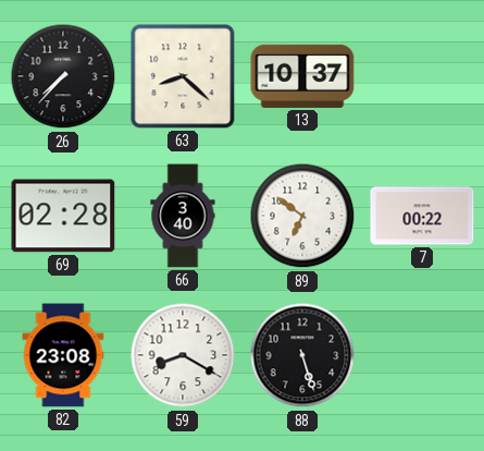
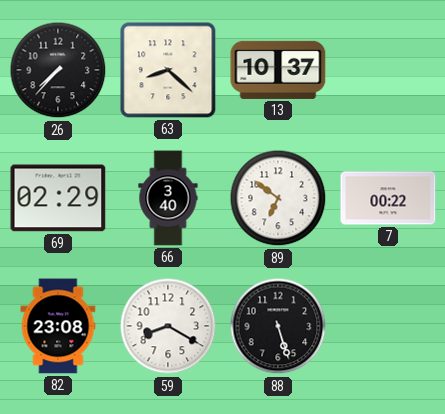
69: 02:28 -> 02:29
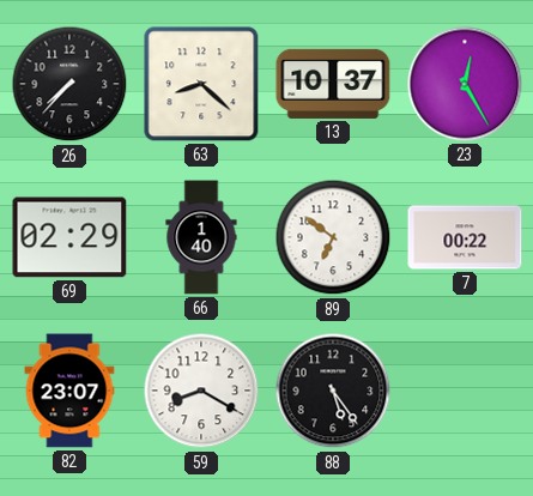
23: none -> 12:25
66: 3:40 -> 1:40
82: 23:08 -> 23:07
88: 5:27 -> 5:24
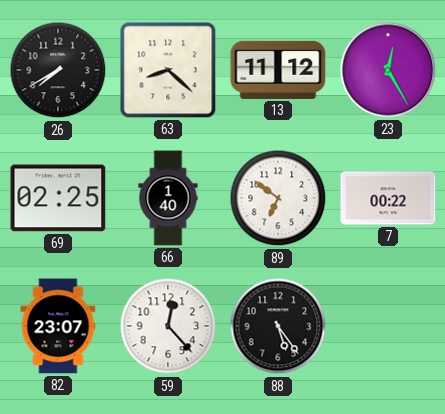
26: 7:37 -> 7:40
13: 10:37 -> 11:12
69: 02:29 -> 02:25
59: 8:20 -> 12:23
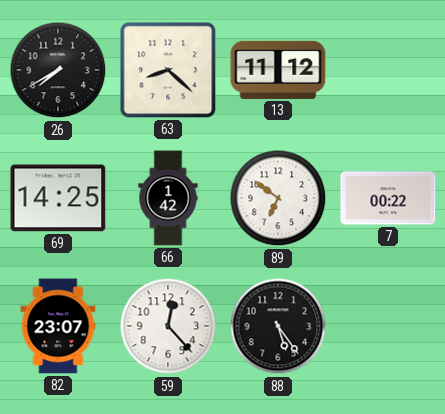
23: 12:25 -> none
69: 02:25 -> 14:25
66: 1:40 -> 1:42
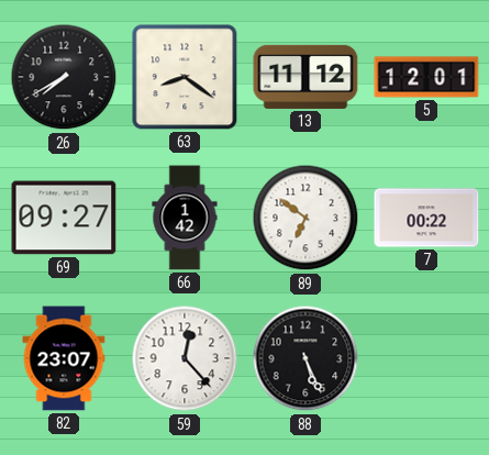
63: 8:22 -> 8:21
5: none -> 12:01
69: 14:25 -> 09:27
88: 5:24 -> 5:26
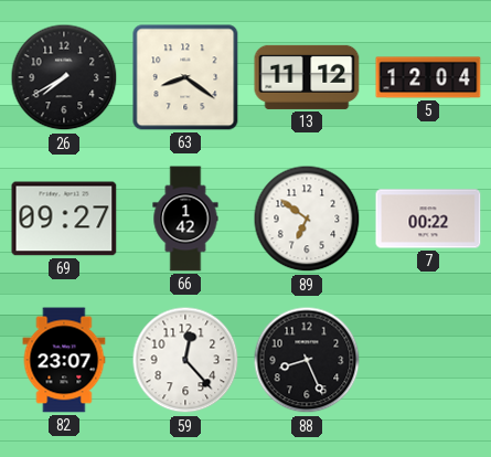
5: 12:01 -> 12:04
88: 5:26 -> 8:26
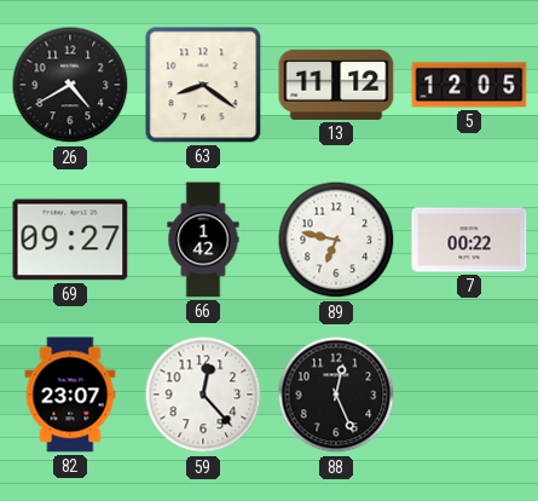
26: 7:40 -> 4:40
5: 12:04 -> 12:05
89: 6:51 -> 6:47
88: 8:26 -> 12:26
